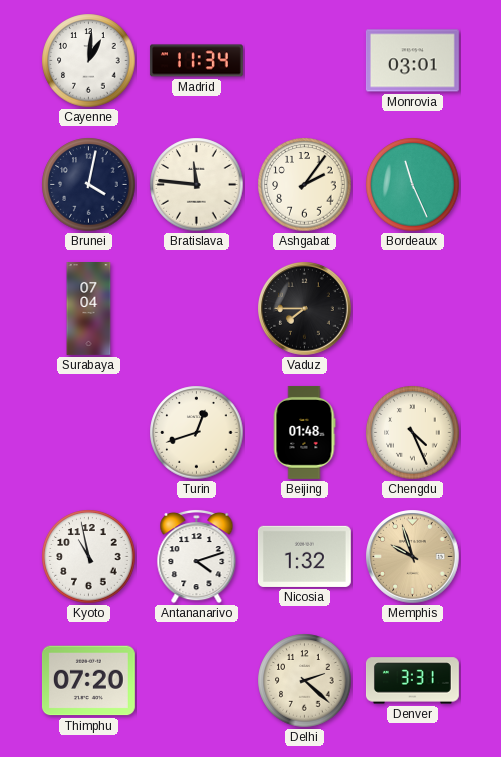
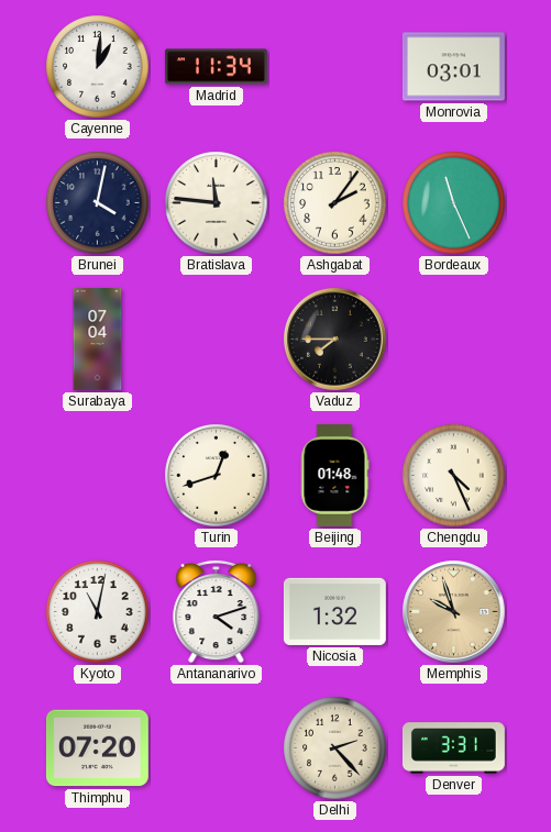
Kyoto: 10:58 -> 11:02
Delhi: 2:22 -> 2:23
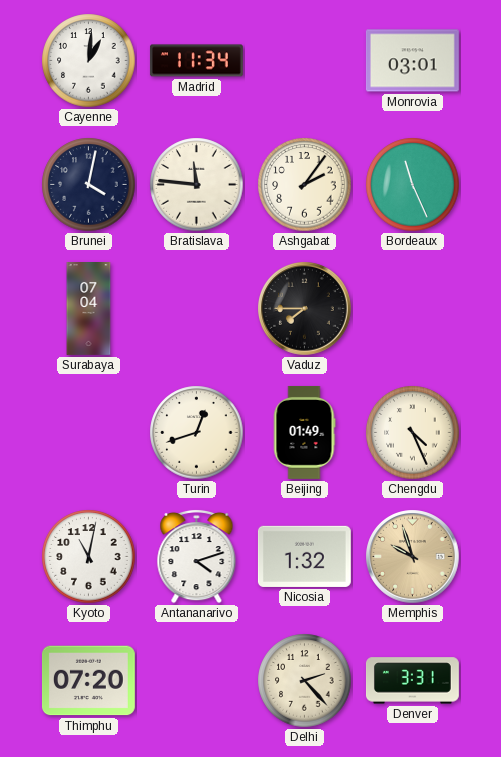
Beijing: 01:48 -> 01:49
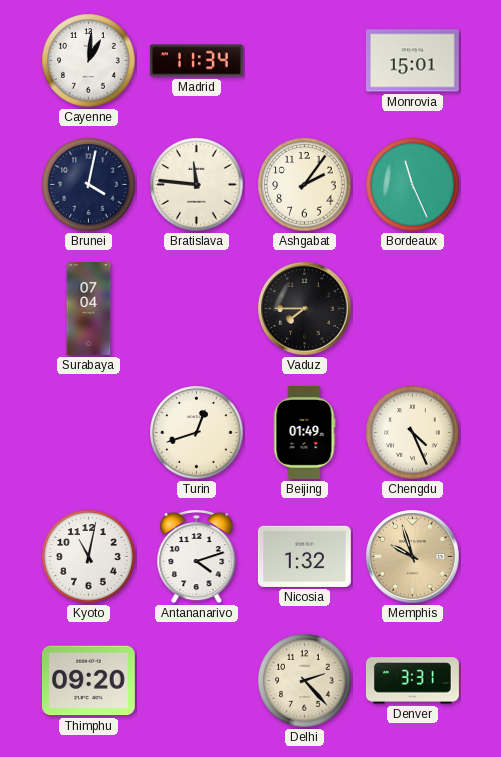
Monrovia: 03:01 -> 15:01
Thimphu: 07:20 -> 09:20
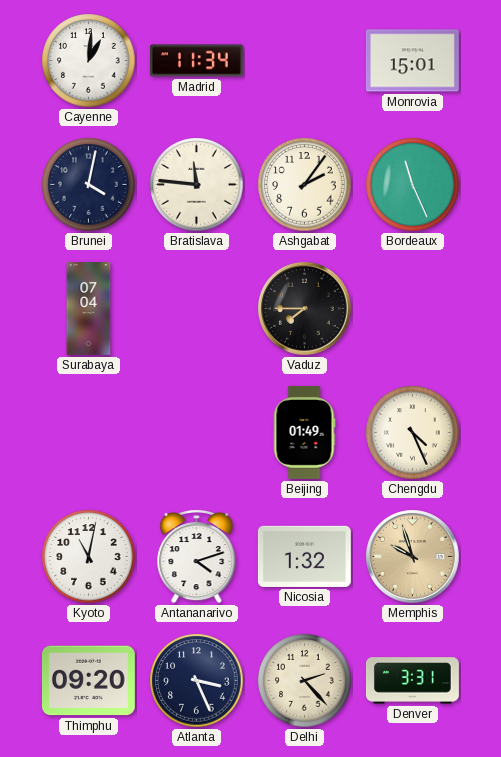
Turin: 12:42 -> none
Atlanta: none -> 3:26
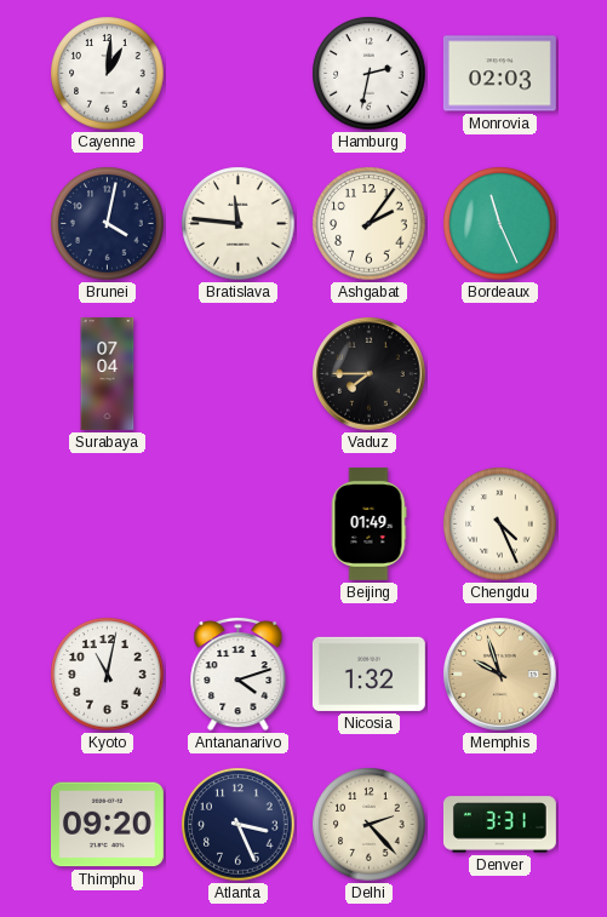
Madrid: 11:34 -> none
Hamburg: none -> 2:32
Monrovia: 15:01 -> 02:03
